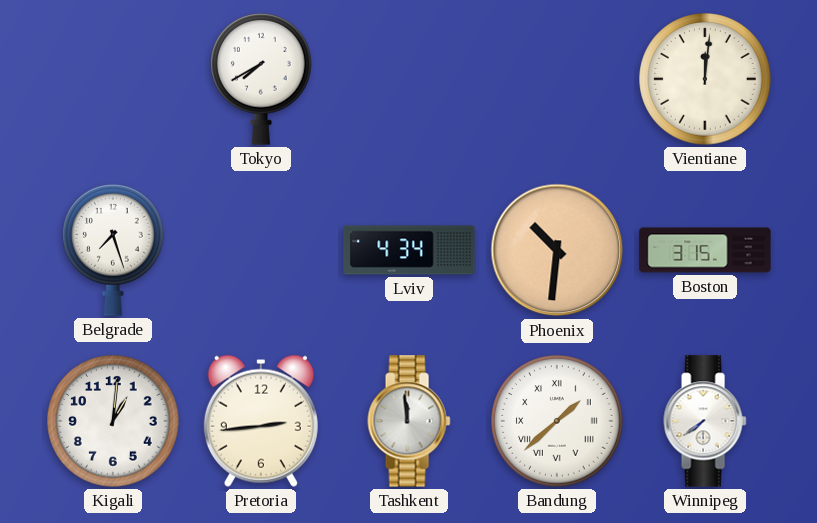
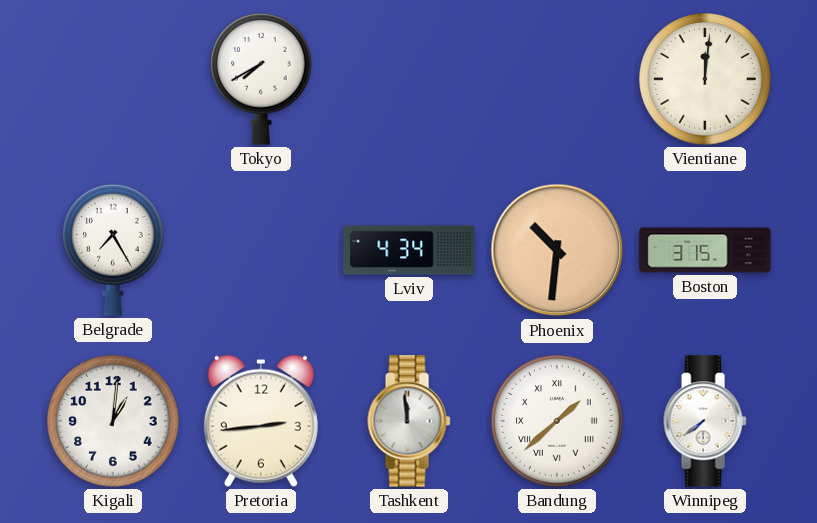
Belgrade: 7:27 -> 7:25
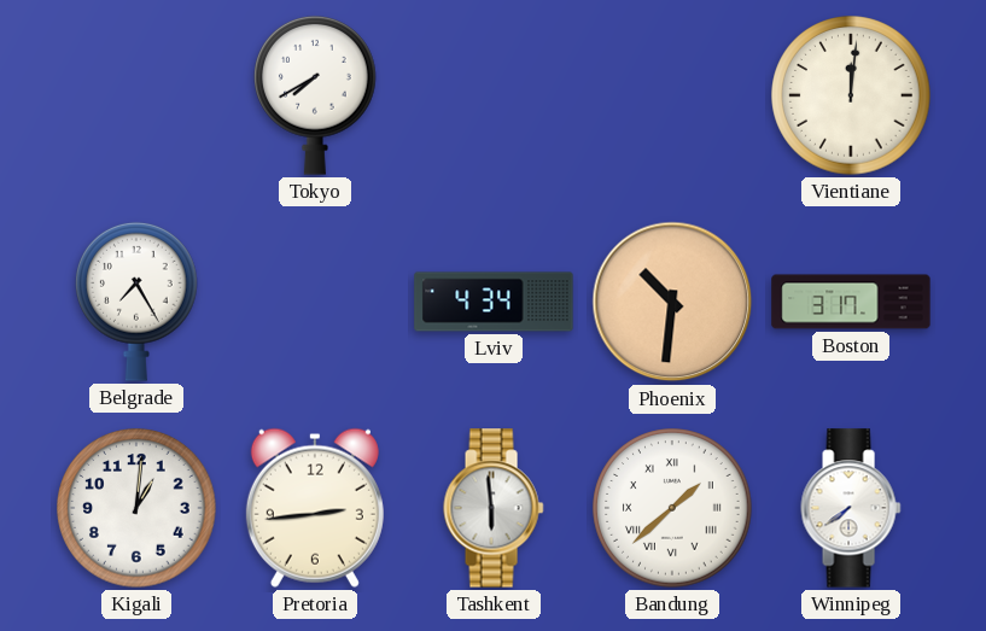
Boston: 3:15 -> 3:17
Tashkent: 11:59 -> 5:59
